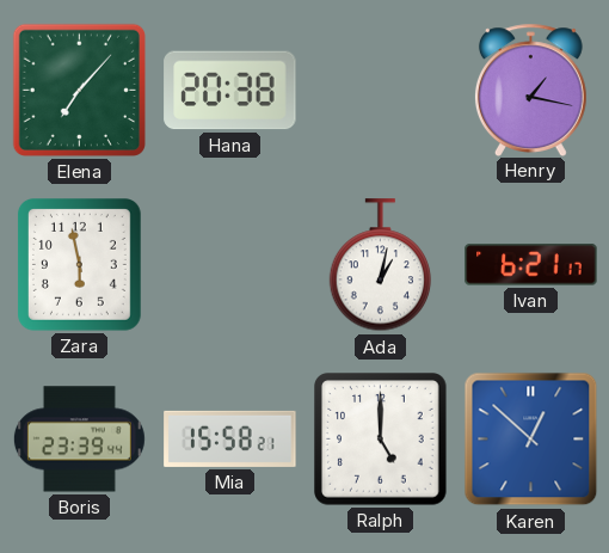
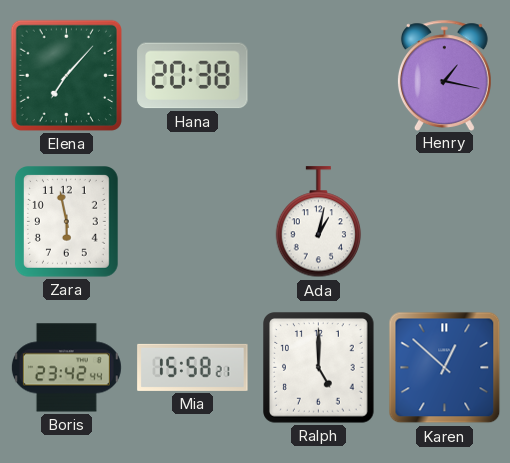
Ivan: 6:21 -> none
Boris: 23:39 -> 23:42
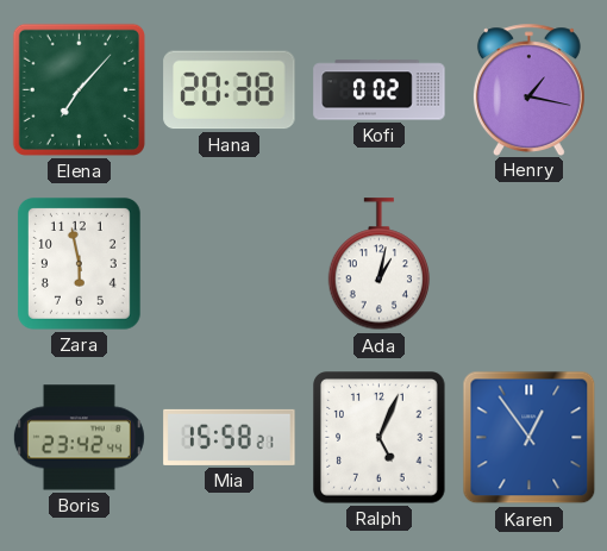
Kofi: none -> 0:02
Ralph: 5:00 -> 5:04
Karen: 12:52 -> 12:54
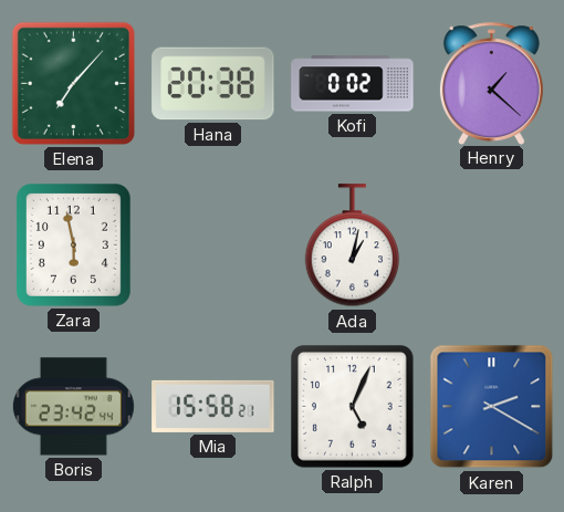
Henry: 1:17 -> 1:22
Karen: 12:54 -> 2:20
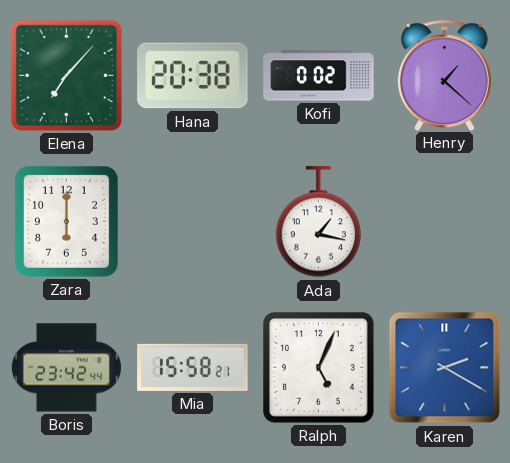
Zara: 5:58 -> 6:00
Ada: 1:02 -> 1:17
